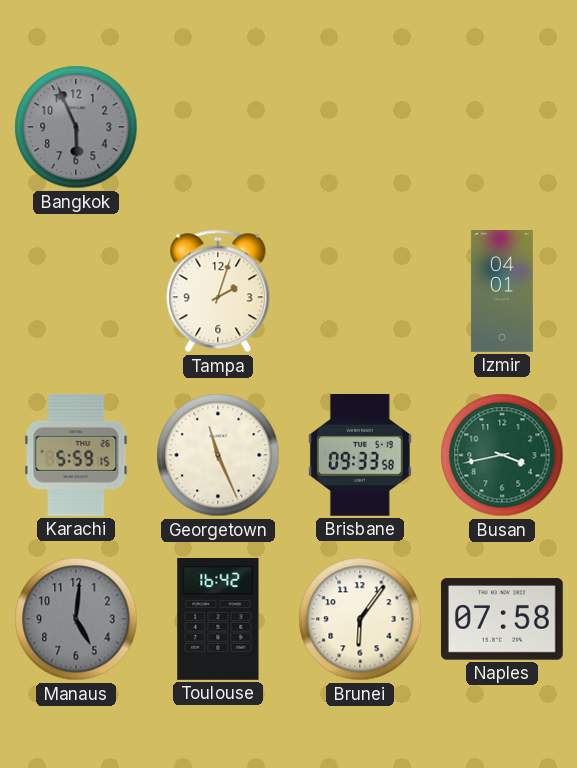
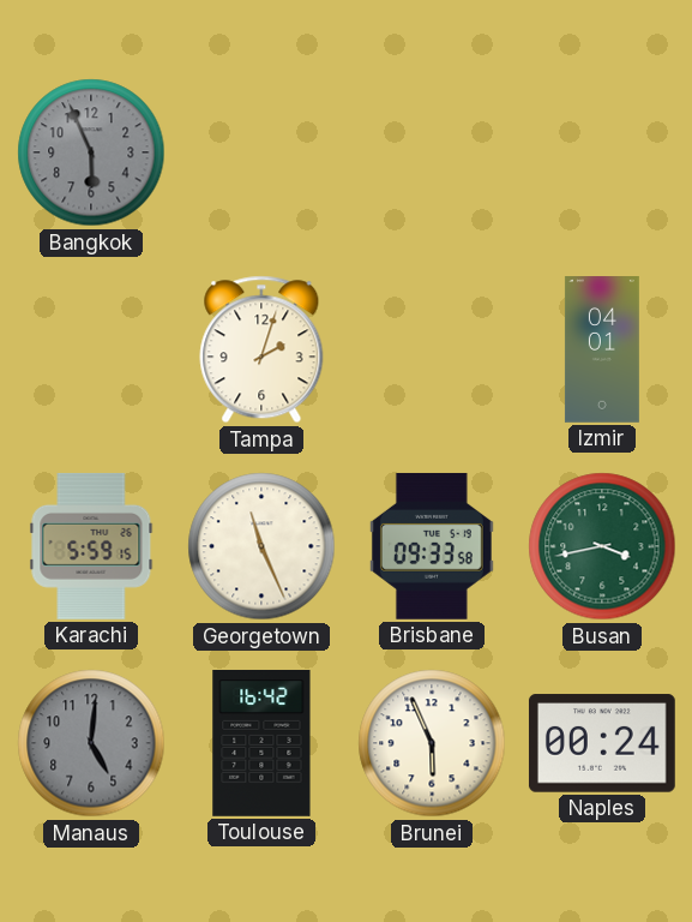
Brunei: 6:06 -> 5:56
Naples: 07:58 -> 00:24
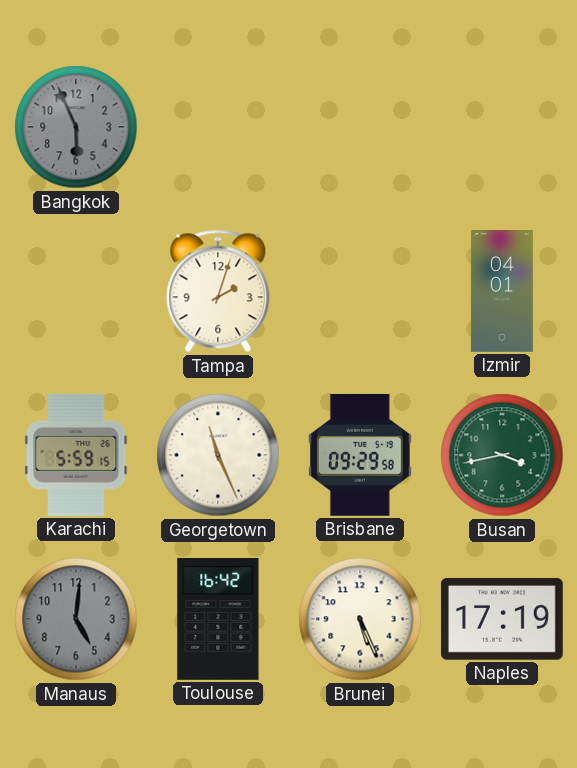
Brisbane: 09:33 -> 09:29
Brunei: 5:56 -> 5:26
Naples: 00:24 -> 17:19
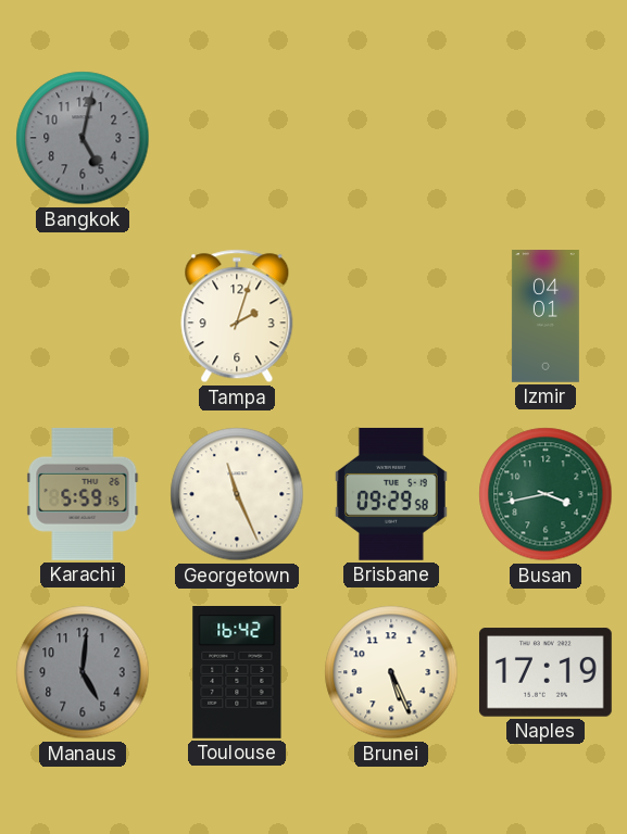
Bangkok: 5:56 -> 5:02
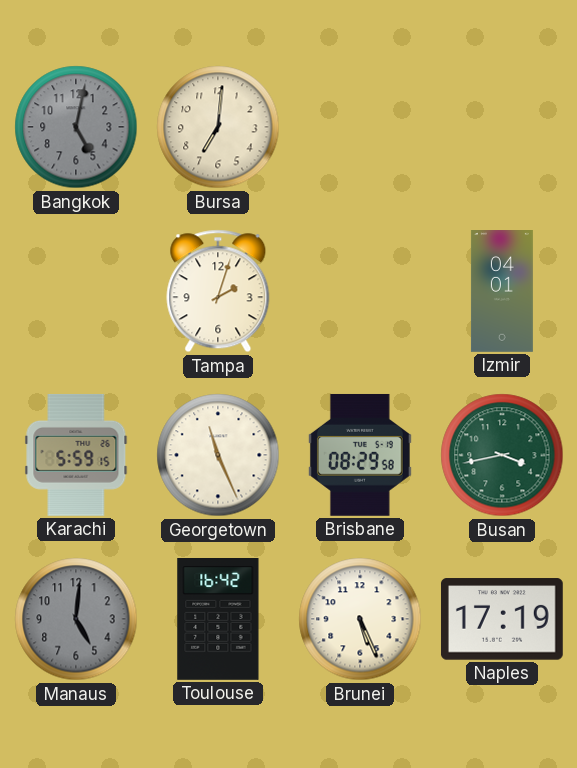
Bursa: none -> 7:01
Brisbane: 09:29 -> 08:29
